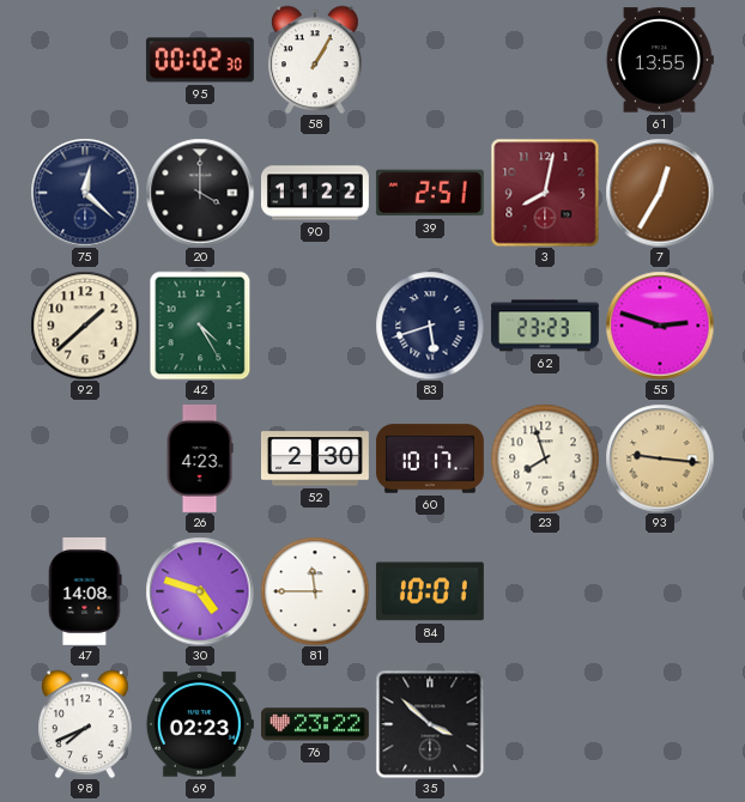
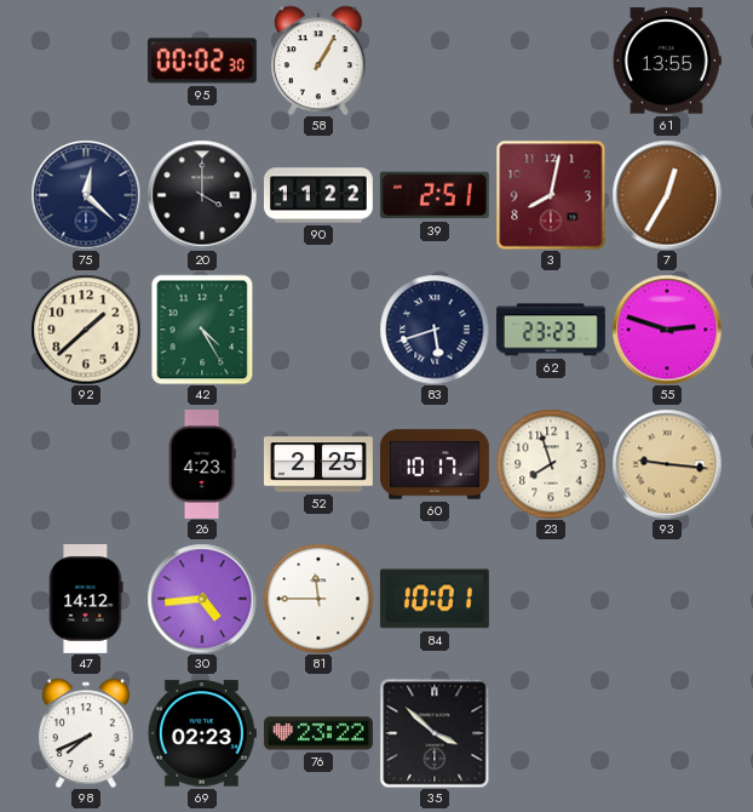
52: 2:30 -> 2:25
47: 14:08 -> 14:12
30: 4:48 -> 4:44
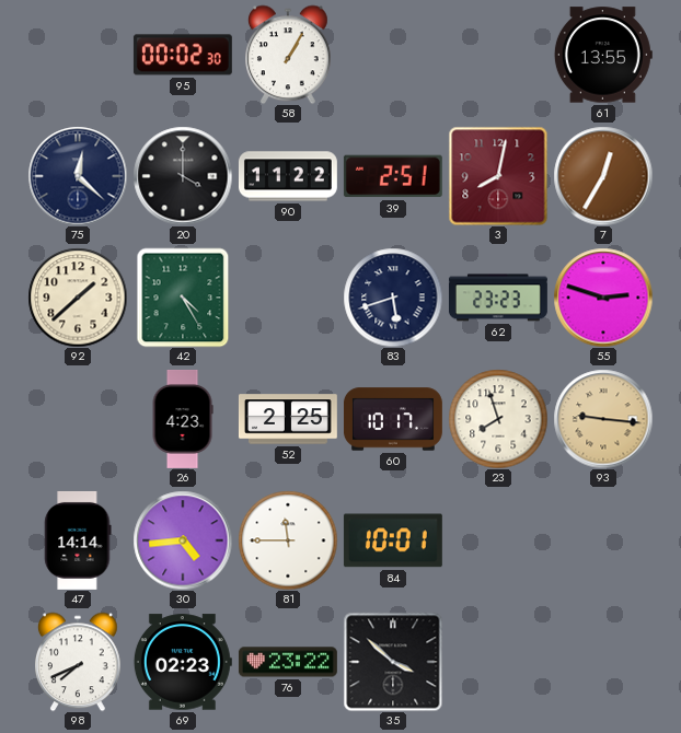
47: 14:12 -> 14:14
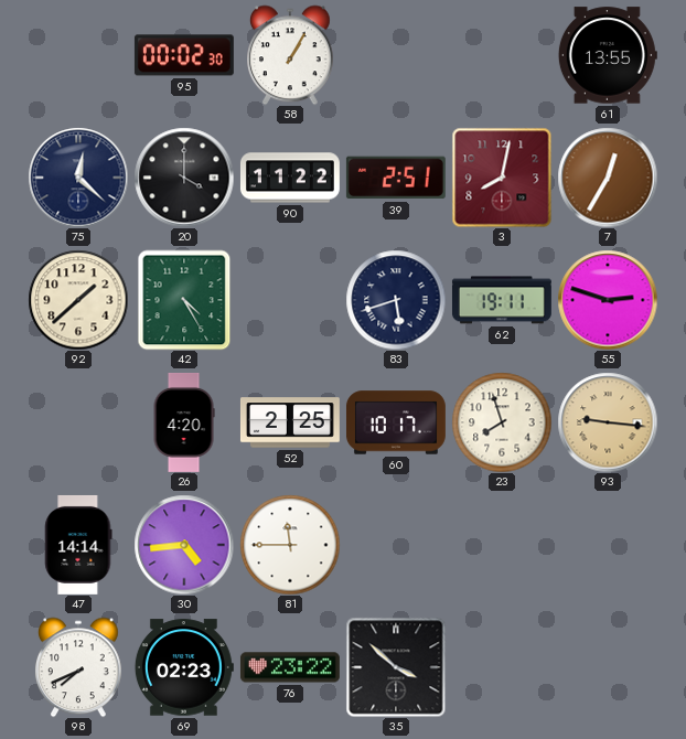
62: 23:23 -> 19:11
26: 4:23 -> 4:20
84: 10:01 -> none
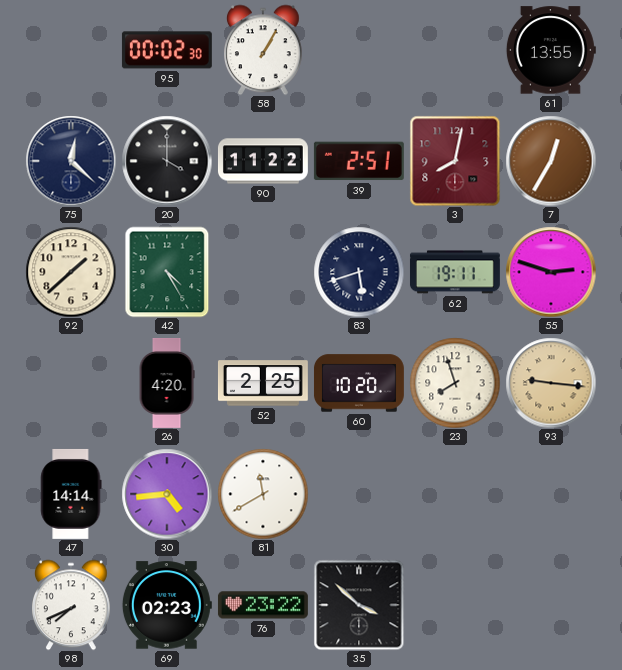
60: 10:17 -> 10:20
81: 11:45 -> 11:40
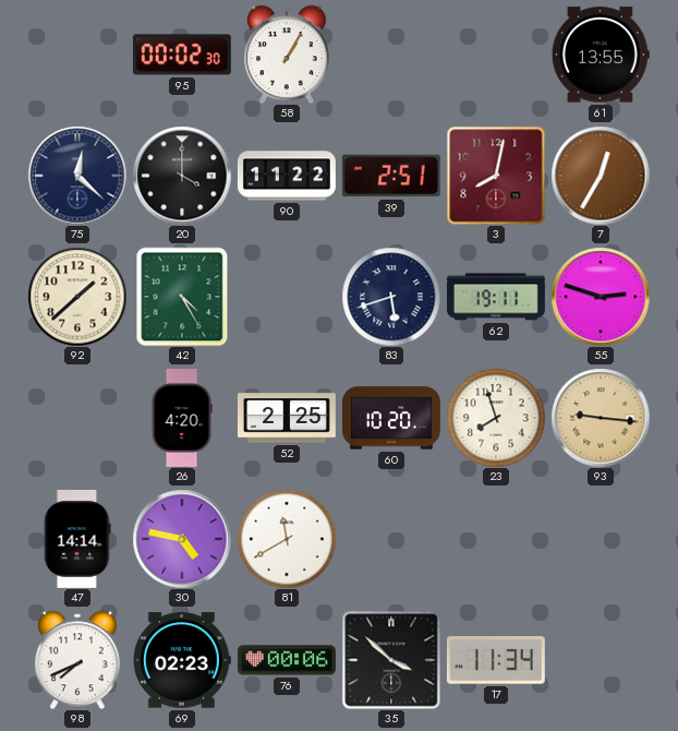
30: 4:44 -> 4:47
76: 23:22 -> 00:06
17: none -> 11:34
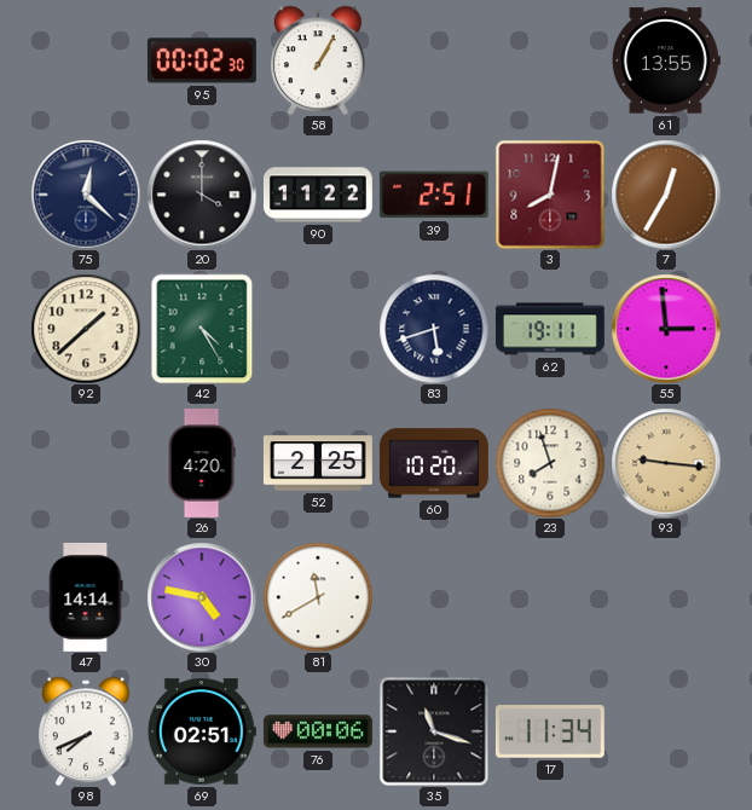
55: 2:48 -> 2:59
69: 02:23 -> 02:51
35: 3:52 -> 11:18
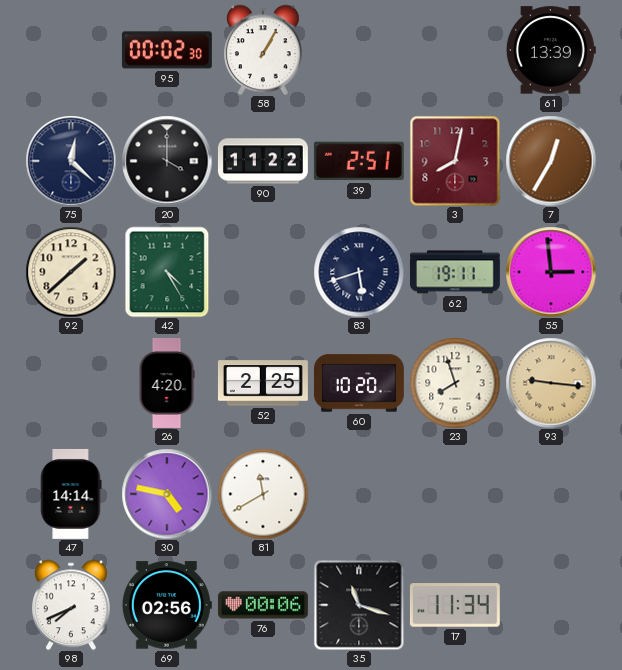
61: 13:55 -> 13:39
69: 02:51 -> 02:56
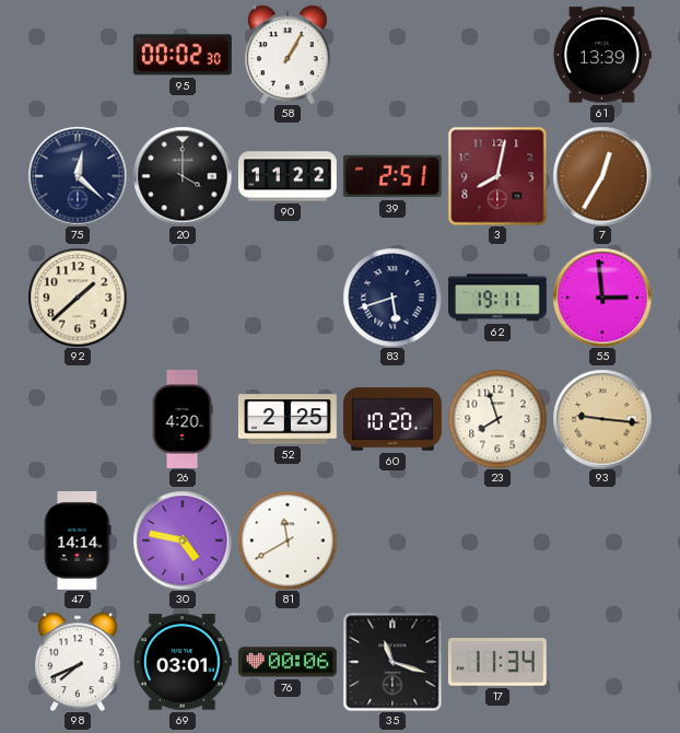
42: 4:25 -> none
69: 02:56 -> 03:01
